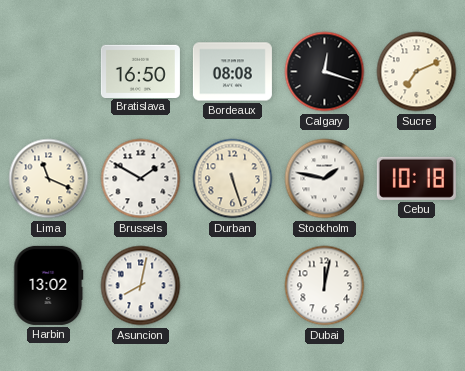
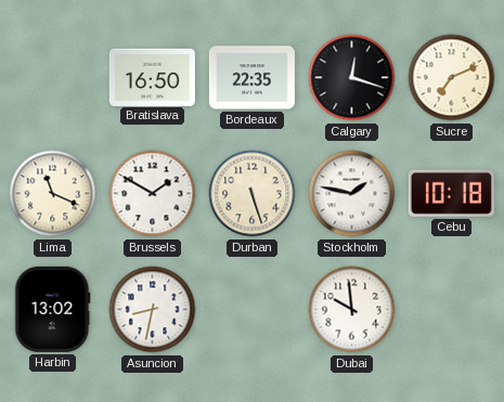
Bordeaux: 08:08 -> 22:35
Asuncion: 8:02 -> 8:32
Dubai: 12:02 -> 9:59
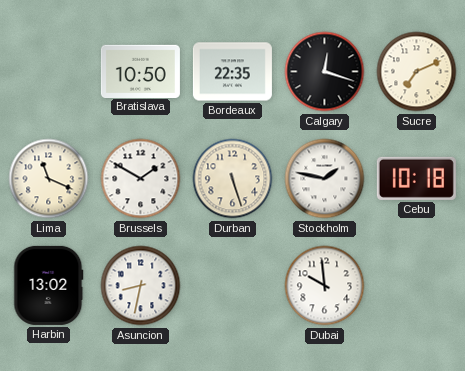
Bratislava: 16:50 -> 10:50
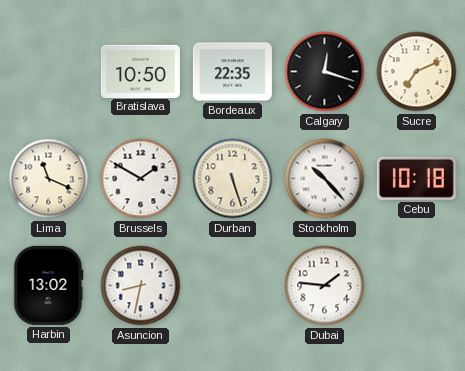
Stockholm: 1:47 -> 10:23
Dubai: 9:59 -> 1:46
